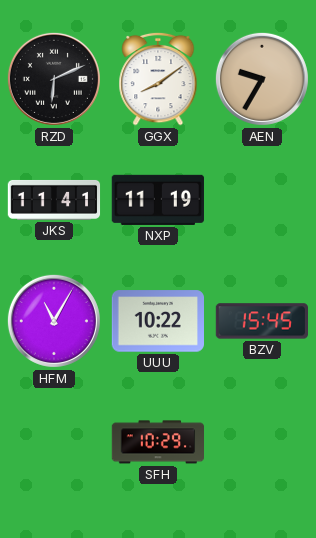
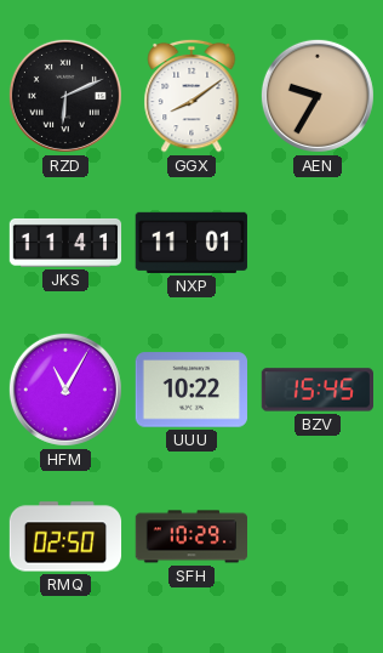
NXP: 11:19 -> 11:01
RMQ: none -> 02:50
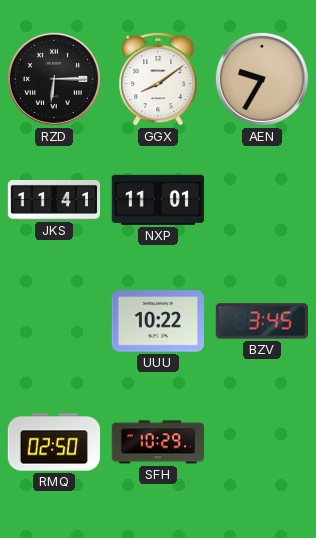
RZD: 6:11 -> 6:15
HFM: 11:05 -> none
BZV: 15:45 -> 3:45
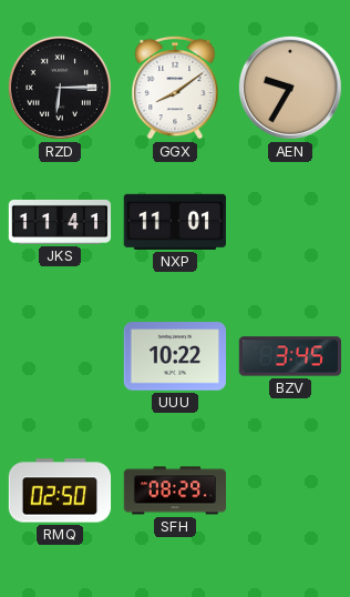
SFH: 10:29 -> 08:29
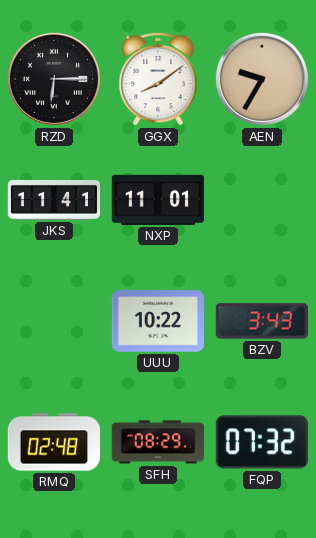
BZV: 3:45 -> 3:43
RMQ: 02:50 -> 02:48
FQP: none -> 07:32
